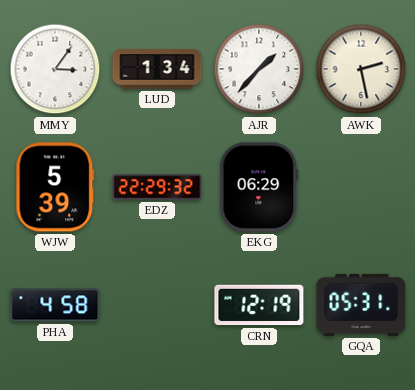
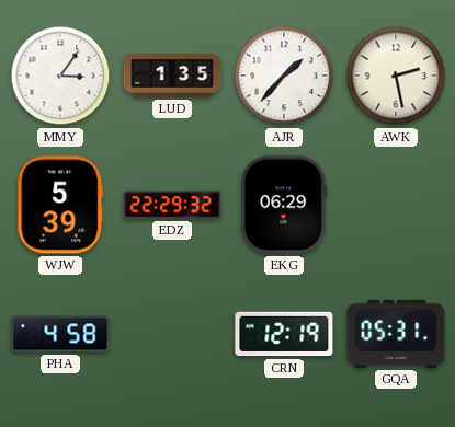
LUD: 1:34 -> 1:35
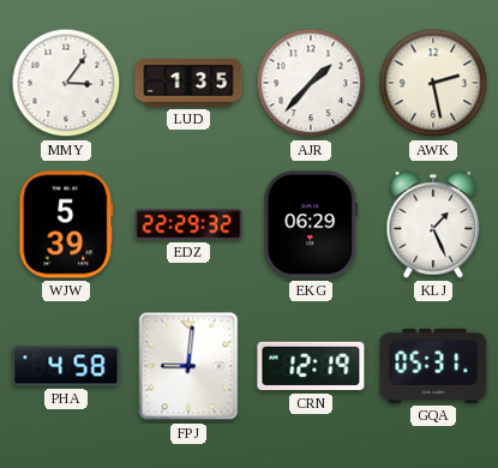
KLJ: none -> 1:26
FPJ: none -> 9:01
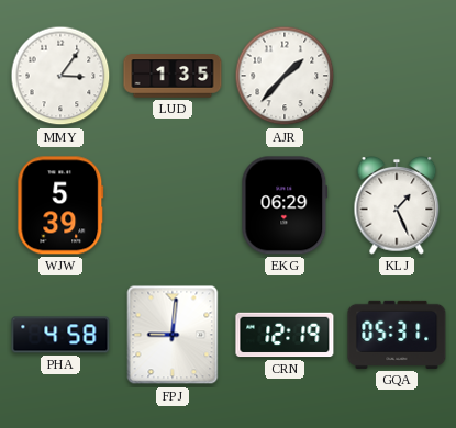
AWK: 2:28 -> none
EDZ: 22:29 -> none
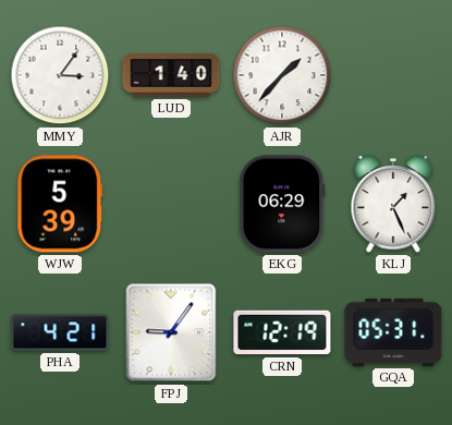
LUD: 1:35 -> 1:40
PHA: 4:58 -> 4:21
FPJ: 9:01 -> 9:06
